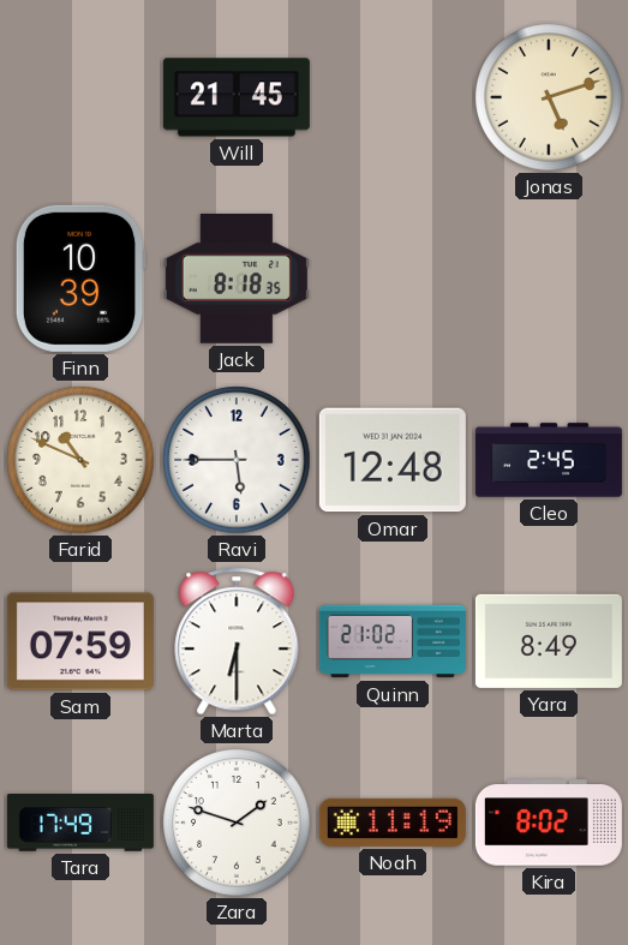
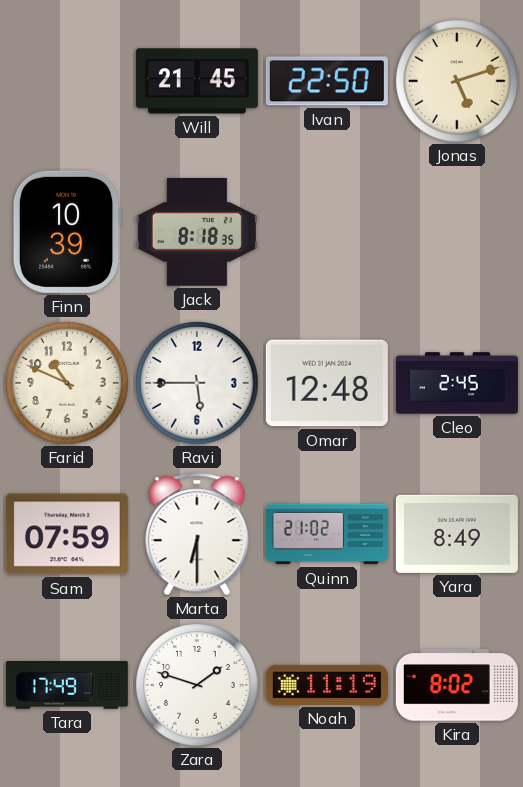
Ivan: none -> 22:50
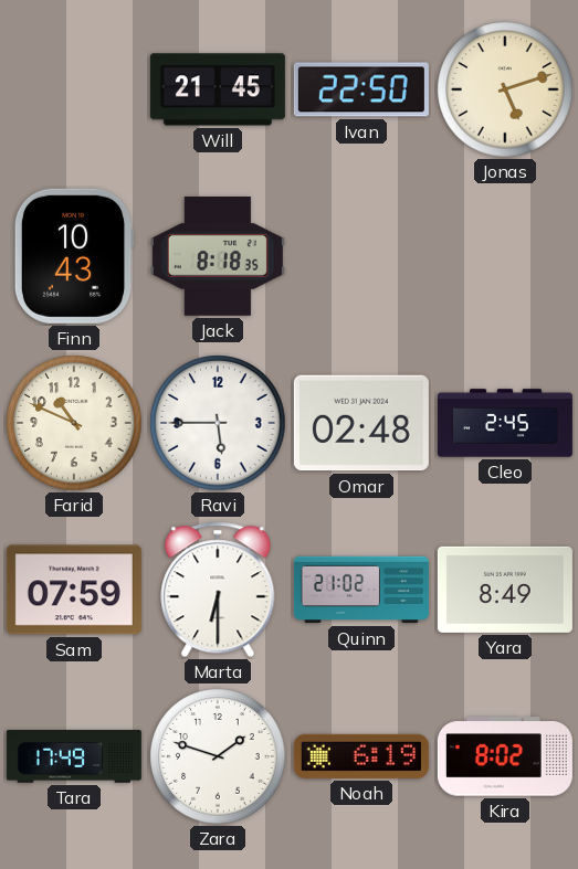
Finn: 10:39 -> 10:43
Omar: 12:48 -> 02:48
Noah: 11:19 -> 6:19
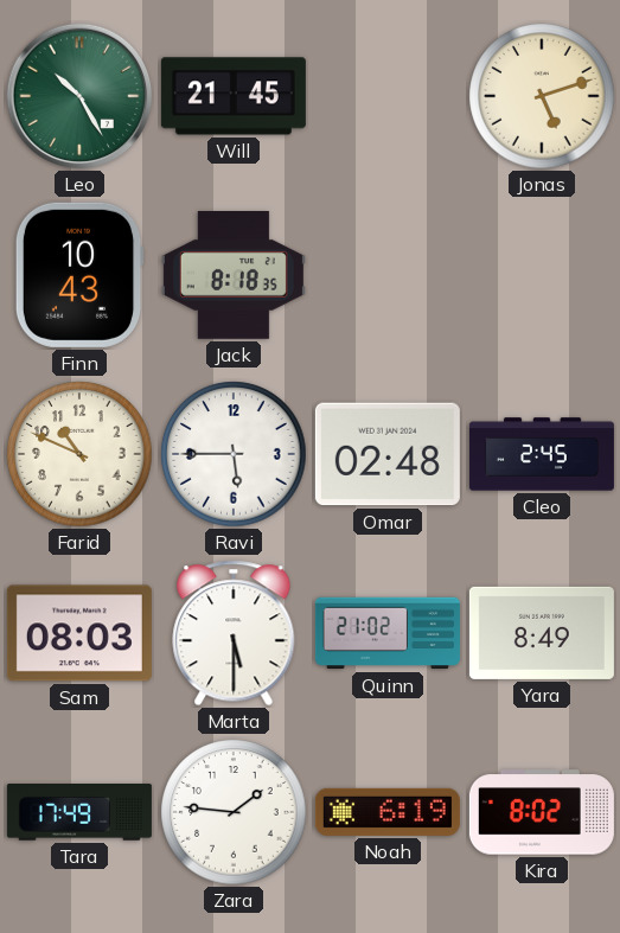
Leo: none -> 10:25
Ivan: 22:50 -> none
Sam: 07:59 -> 08:03
Marta: 6:30 -> 5:30
Zara: 1:48 -> 1:46
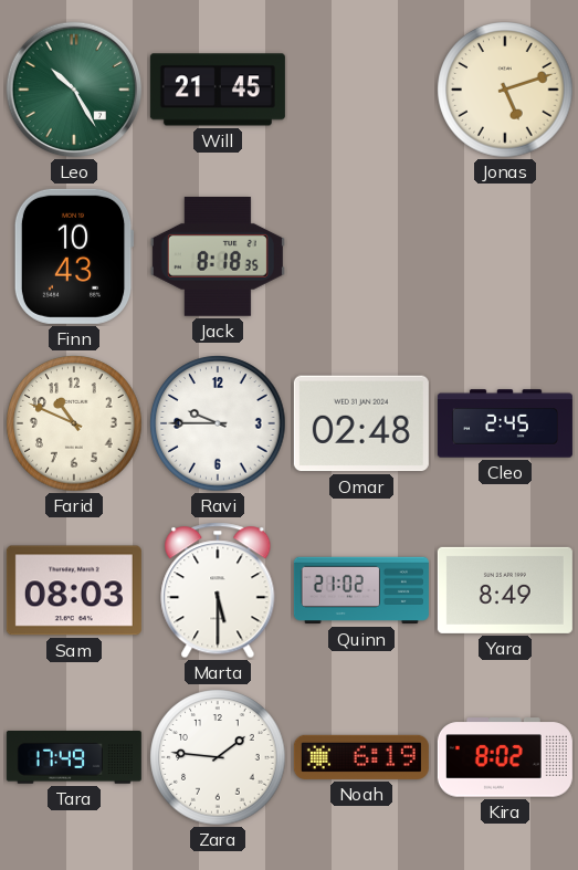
Ravi: 5:45 -> 9:45
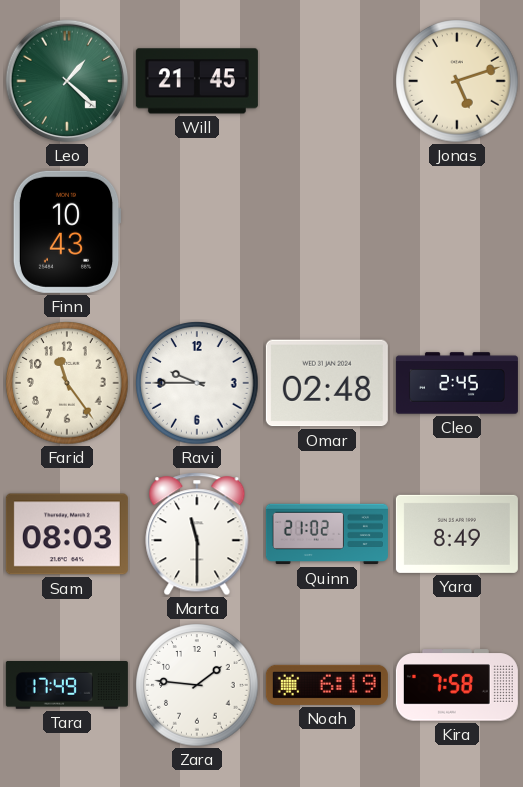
Leo: 10:25 -> 1:22
Jack: 8:18 -> none
Farid: 10:49 -> 11:24
Marta: 5:30 -> 11:30
Kira: 8:02 -> 7:58
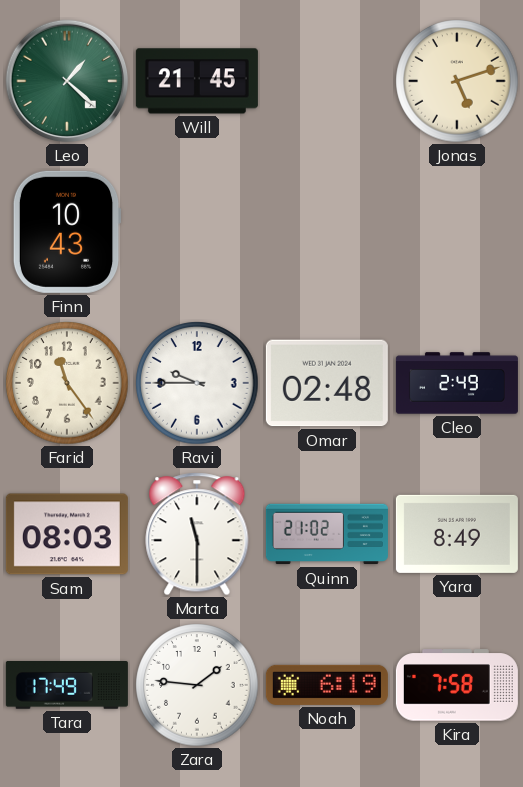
Cleo: 2:45 -> 2:49
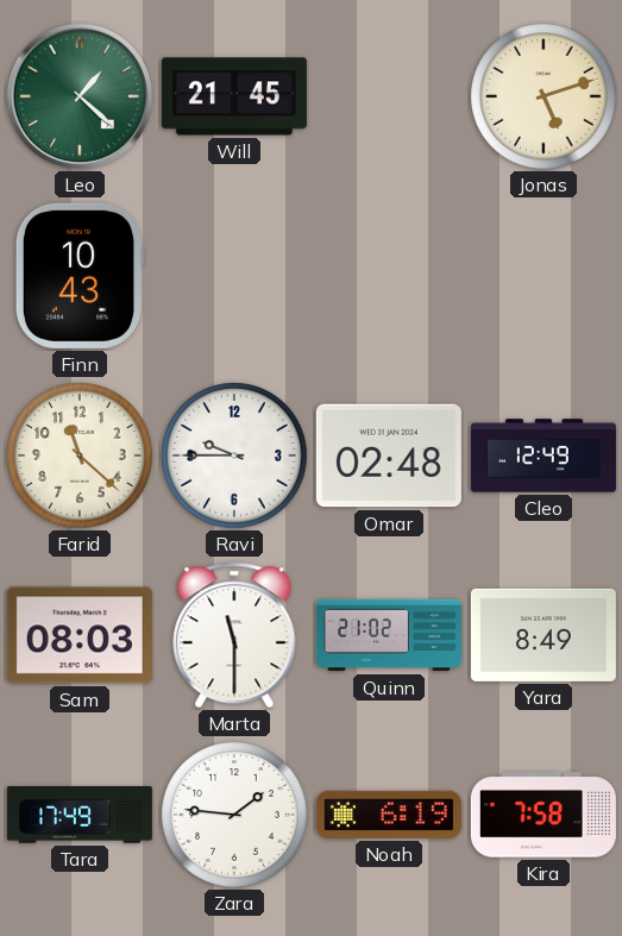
Farid: 11:24 -> 11:22
Cleo: 2:49 -> 12:49
